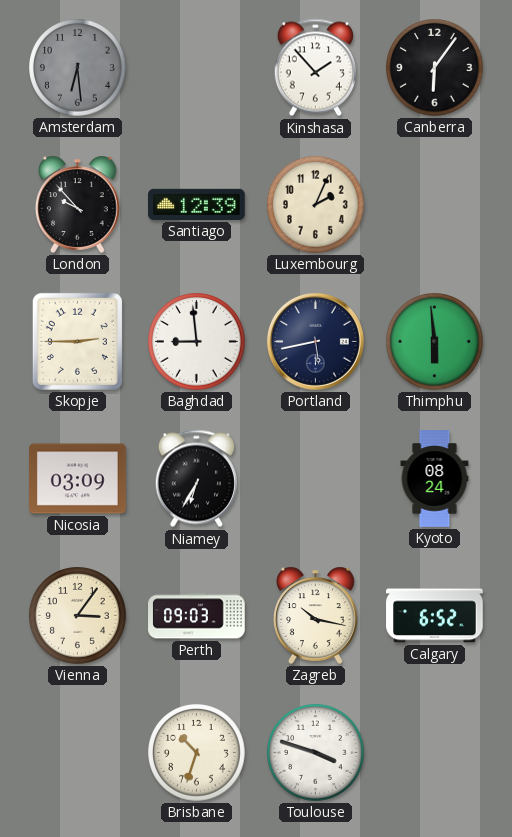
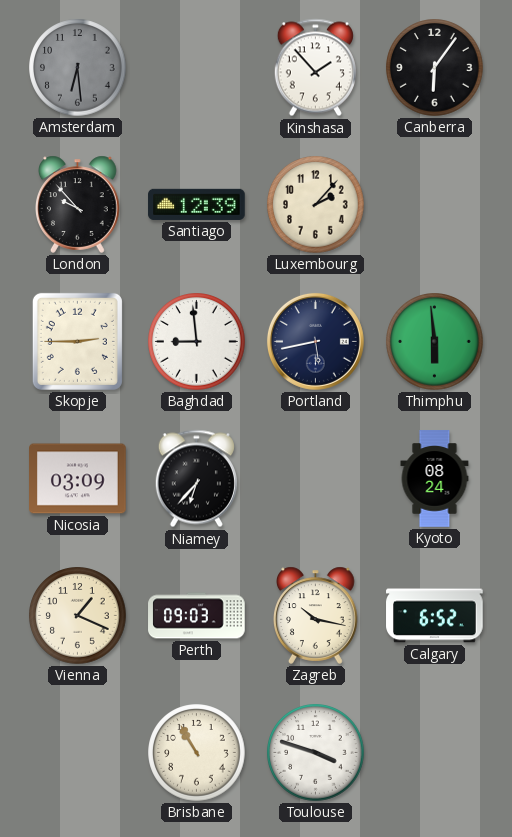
Luxembourg: 2:04 -> 2:07
Niamey: 6:35 -> 6:37
Vienna: 3:06 -> 1:19
Brisbane: 10:33 -> 10:55
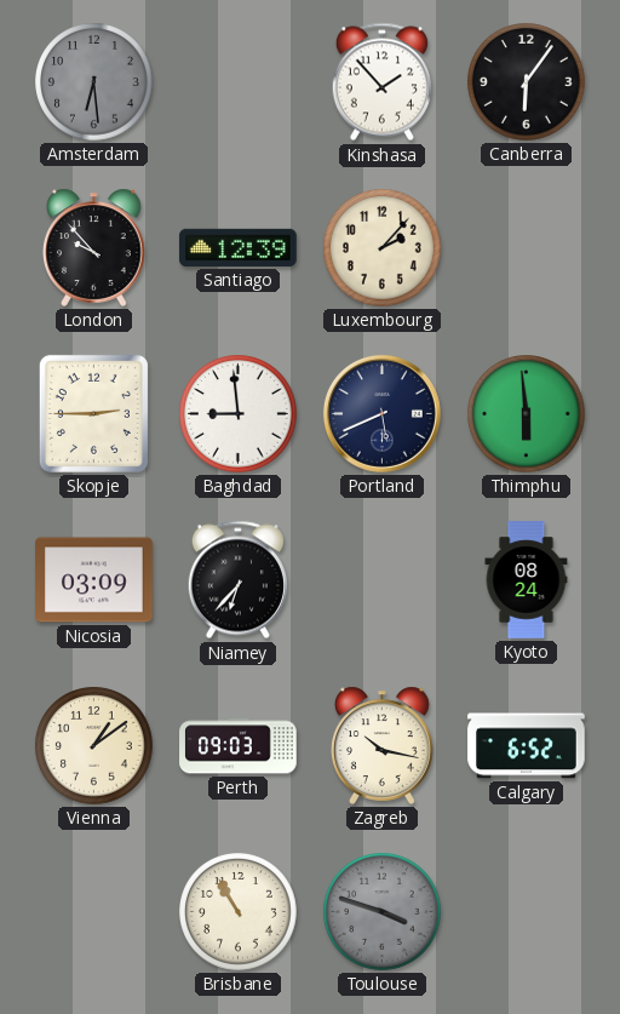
Portland: 5:43 -> 5:41
Vienna: 1:19 -> 1:09
Toulouse dial: white -> grey
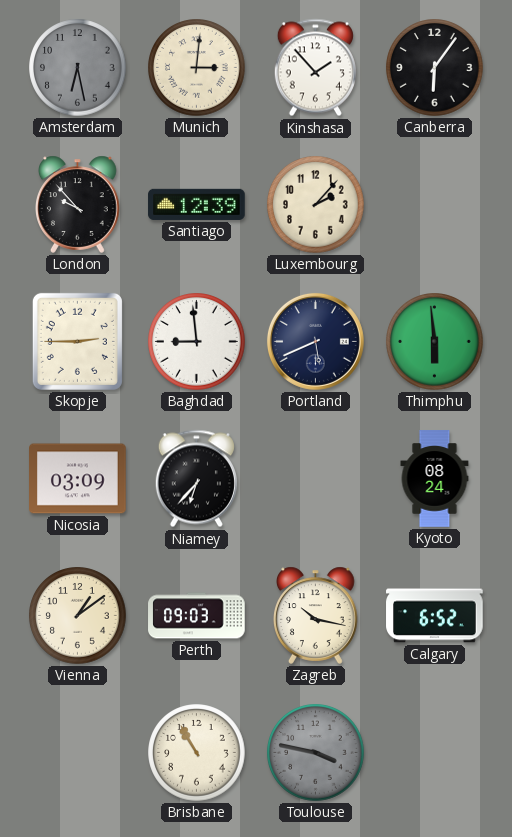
Amsterdam: 6:29 -> 6:28
Munich: none -> 3:01
Toulouse: 3:48 -> 3:47
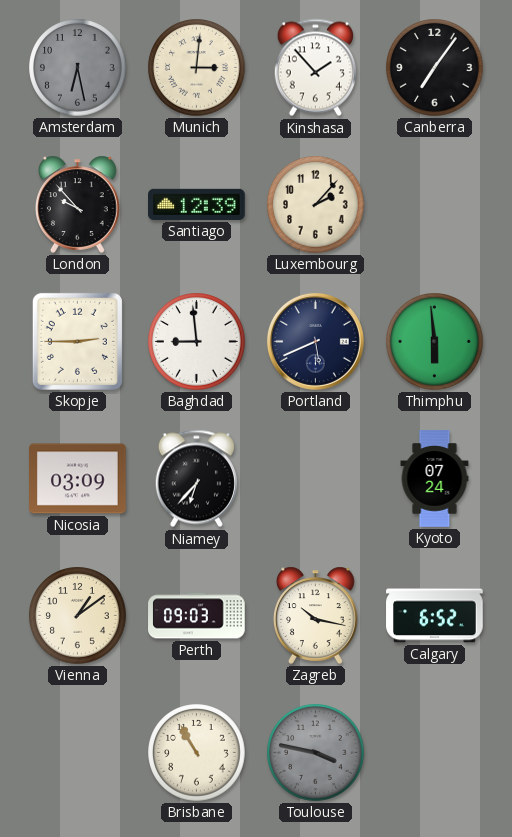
Canberra: 6:06 -> 7:06
Kyoto: 08:24 -> 07:24
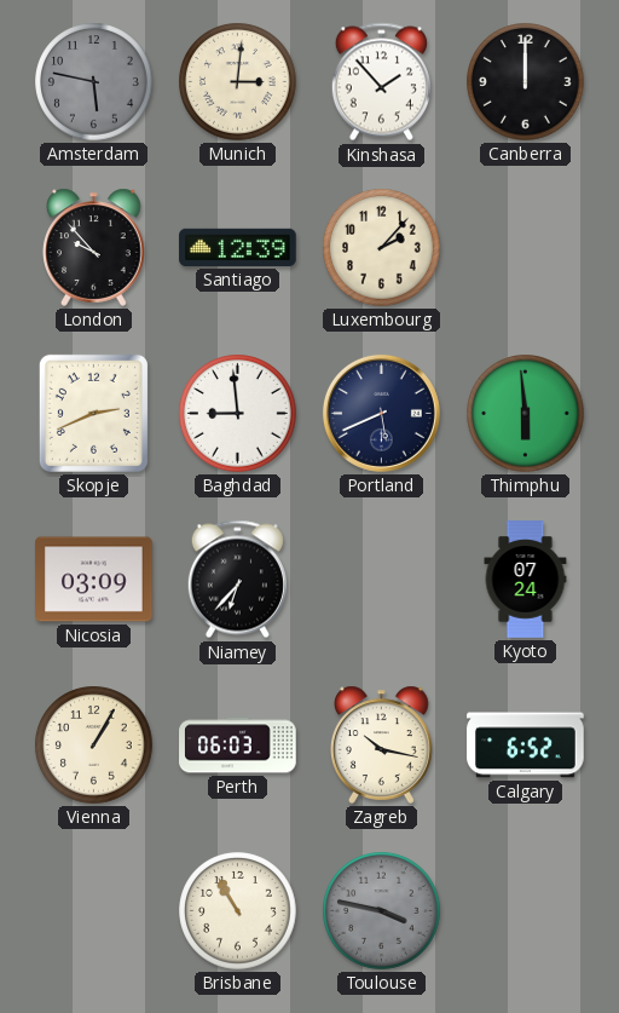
Amsterdam: 6:28 -> 5:47
Canberra: 7:06 -> 12:00
Skopje: 2:45 -> 2:41
Vienna: 1:09 -> 1:05
Perth: 09:03 -> 06:03
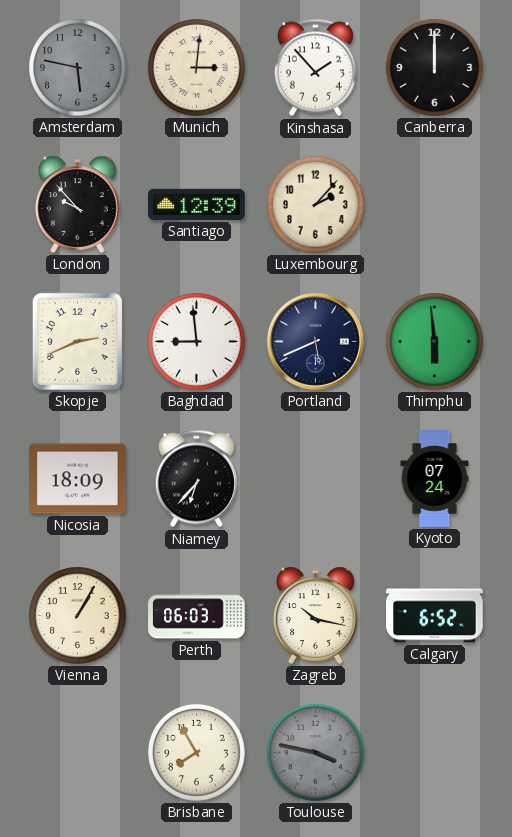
Nicosia: 03:09 -> 18:09
Brisbane: 10:55 -> 7:55
